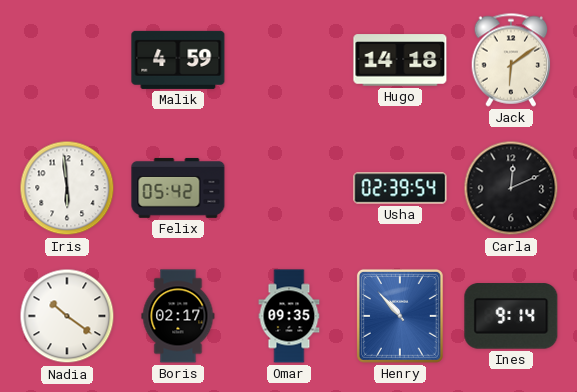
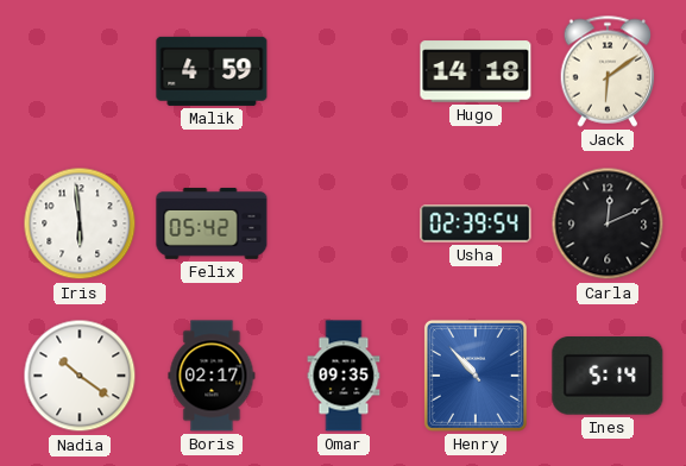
Ines: 9:14 -> 5:14
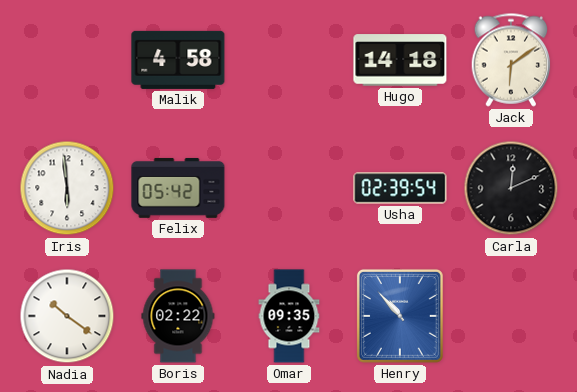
Malik: 4:59 -> 4:58
Boris: 02:17 -> 02:22
Ines: 5:14 -> none
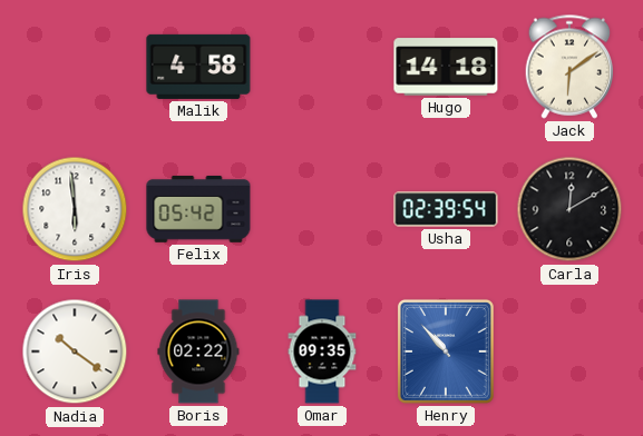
Carla: 12:11 -> 12:10
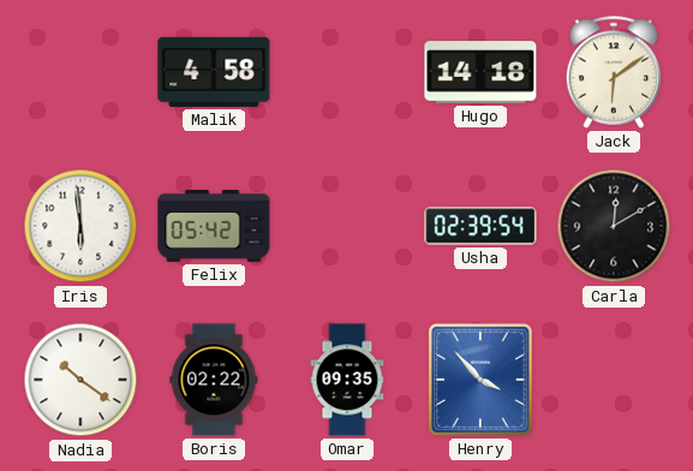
Henry: 10:53 -> 3:53
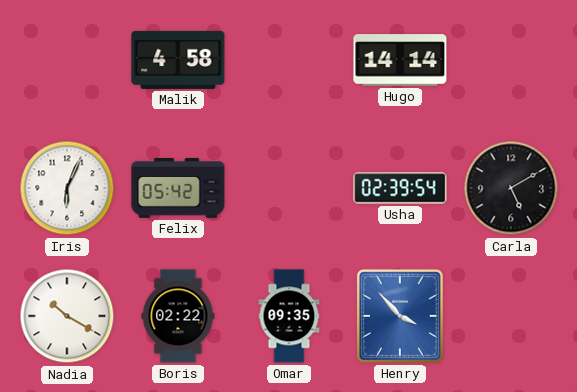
Hugo: 14:18 -> 14:14
Jack: 6:09 -> none
Iris: 5:59 -> 6:04
Carla: 12:10 -> 5:10
Nadia: 10:21 -> 10:20
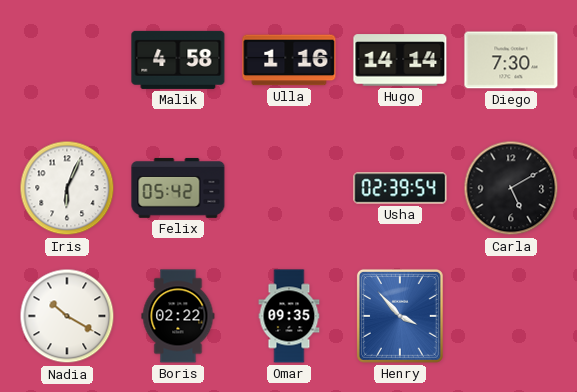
Ulla: none -> 1:16
Diego: none -> 7:30
